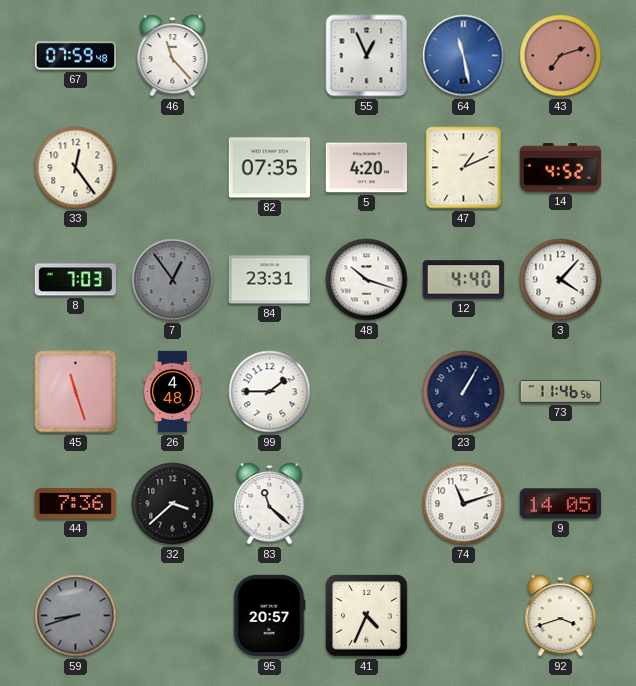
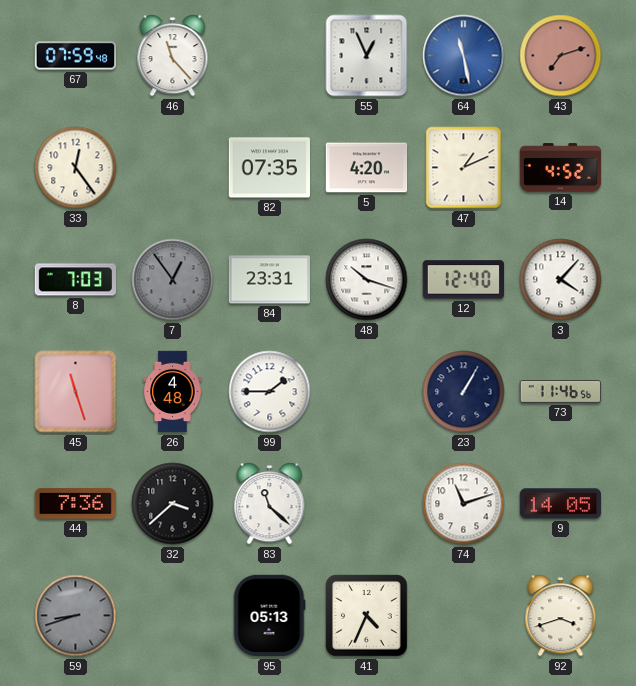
12: 4:40 -> 12:40
95: 20:57 -> 05:13
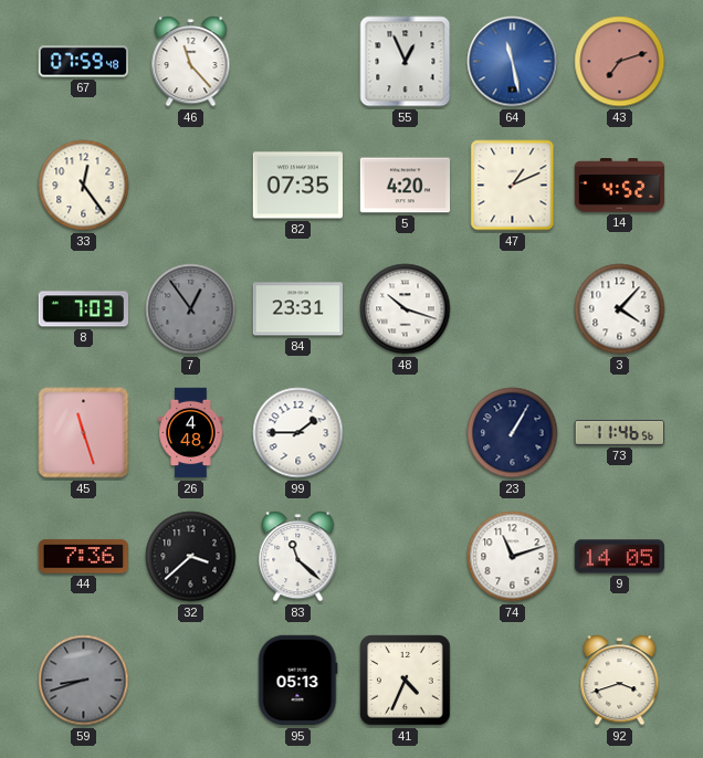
12: 12:40 -> none
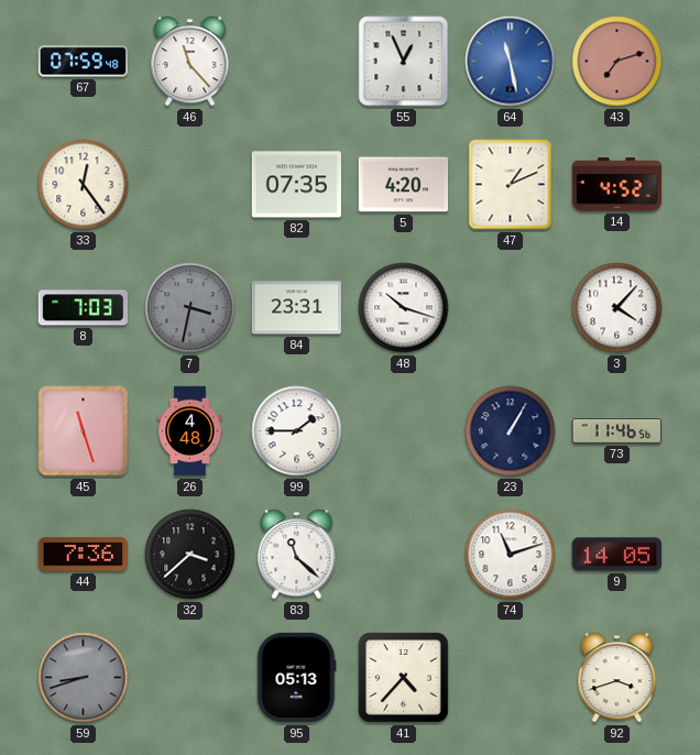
7: 12:54 -> 3:32
41: 4:34 -> 4:37
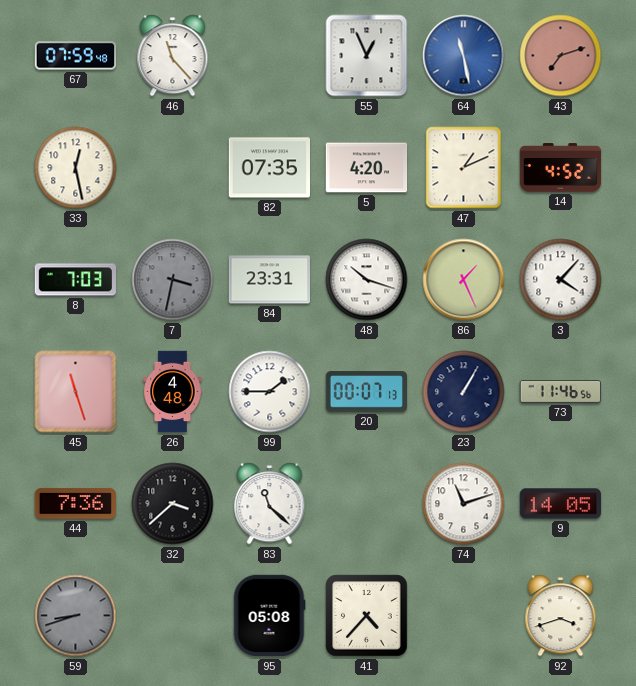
33: 12:24 -> 12:28
86: none -> 1:26
20: none -> 00:07
95: 05:13 -> 05:08
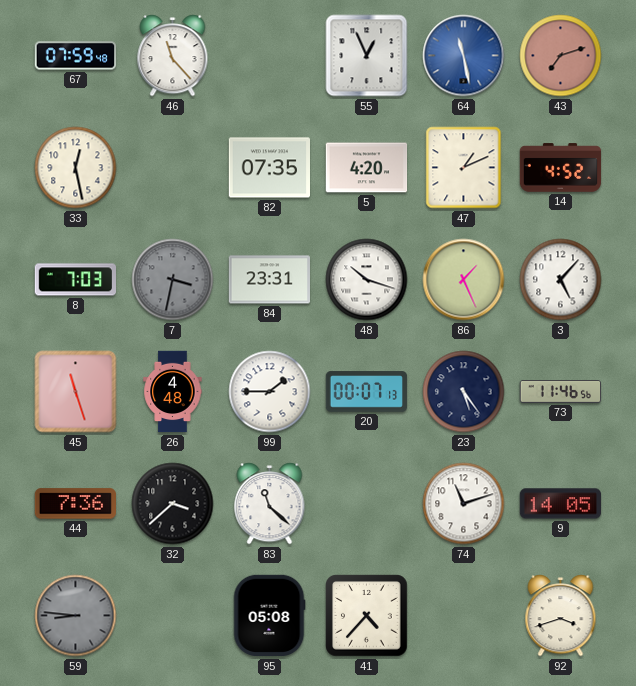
3: 4:07 -> 5:07
23: 1:05 -> 5:24
59: 8:42 -> 8:46
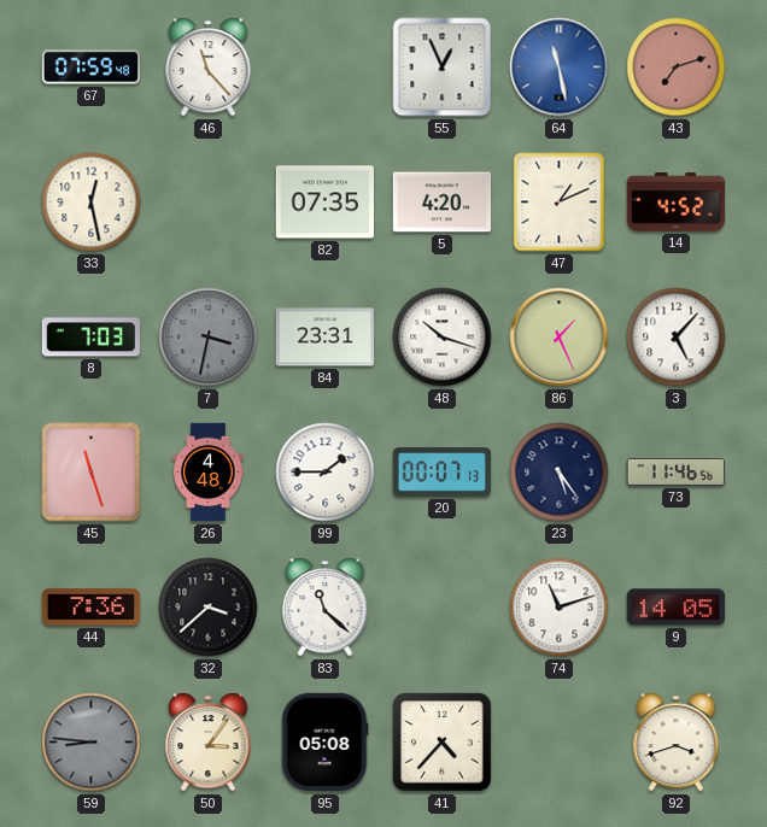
50: none -> 3:06
